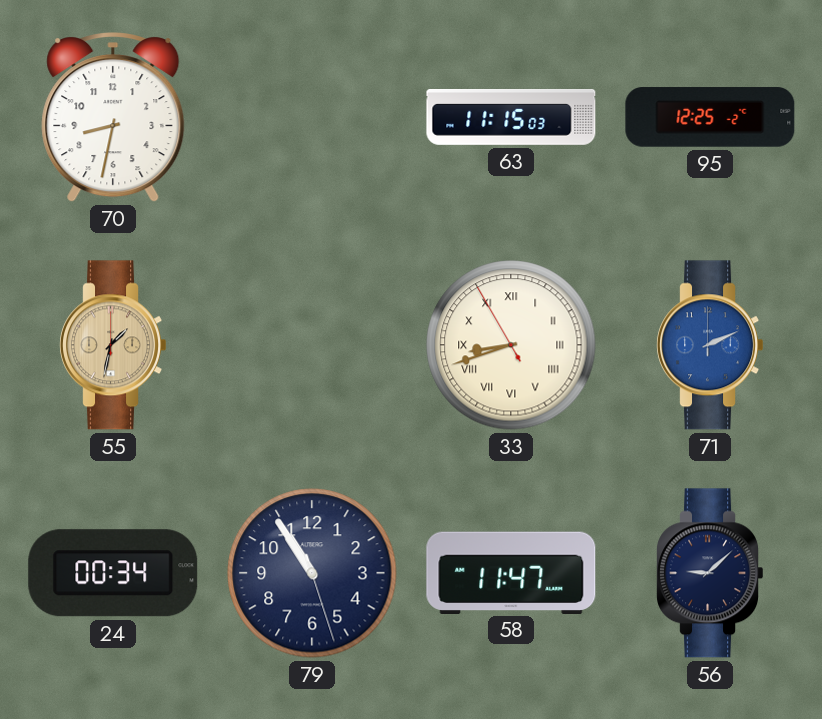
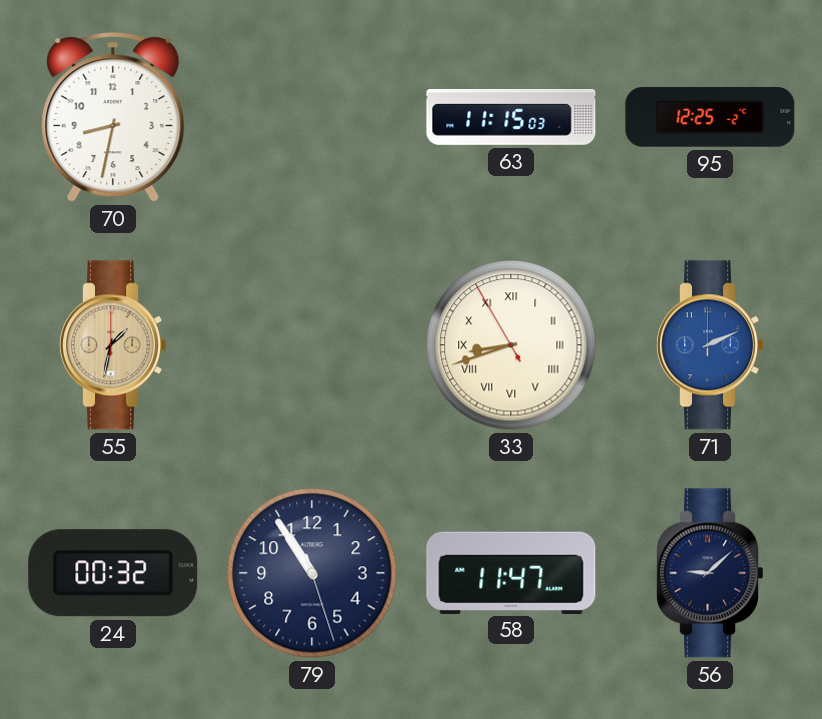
24: 00:34 -> 00:32
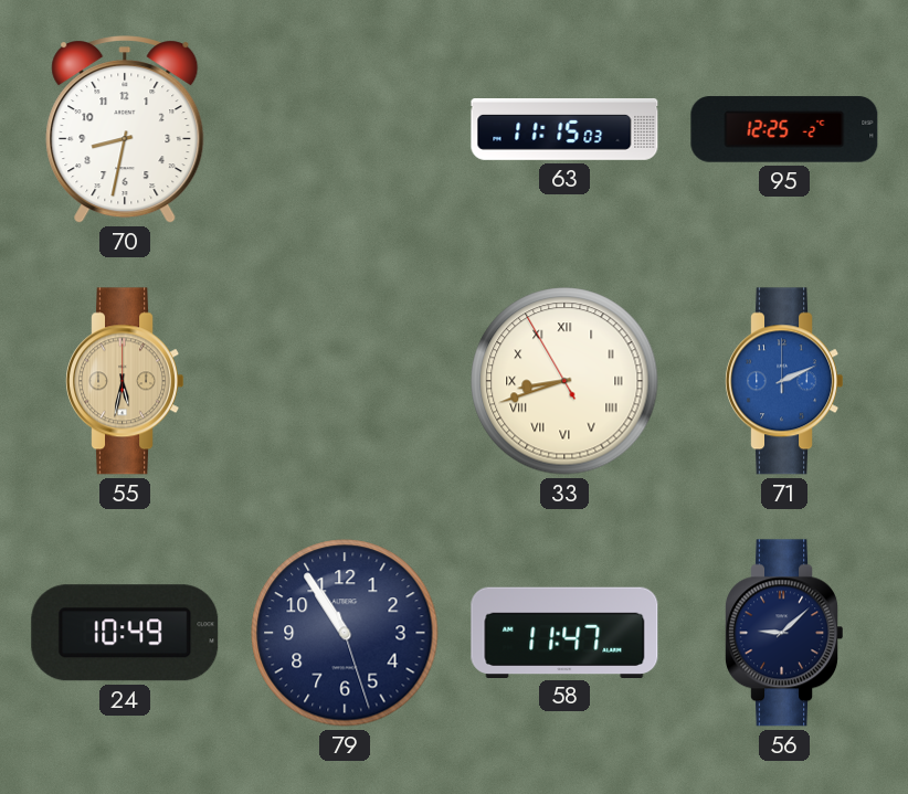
55: 1:32 -> 5:32
24: 00:32 -> 10:49
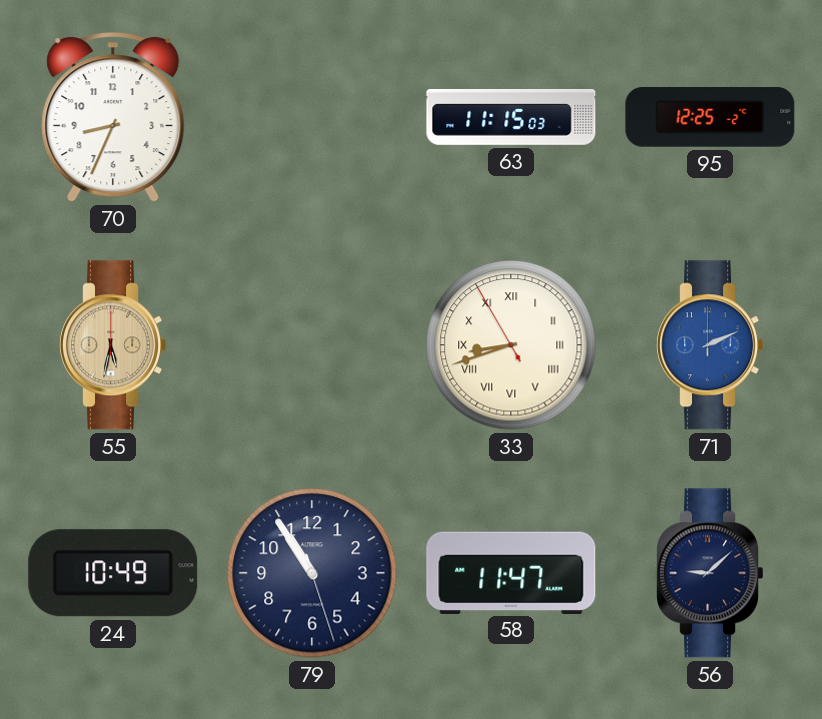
70: 8:32 -> 8:34
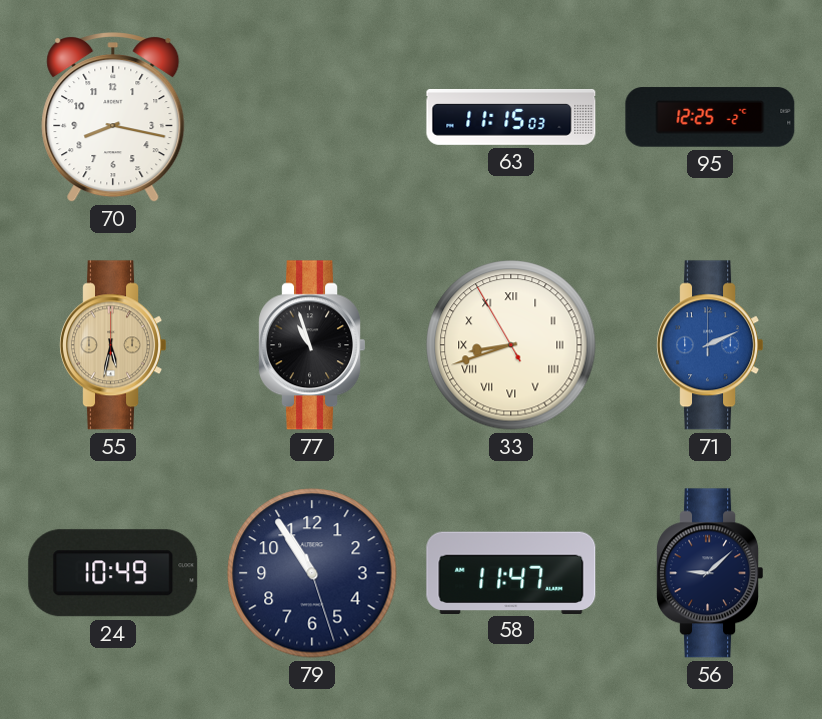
70: 8:34 -> 8:17
77: none -> 10:57
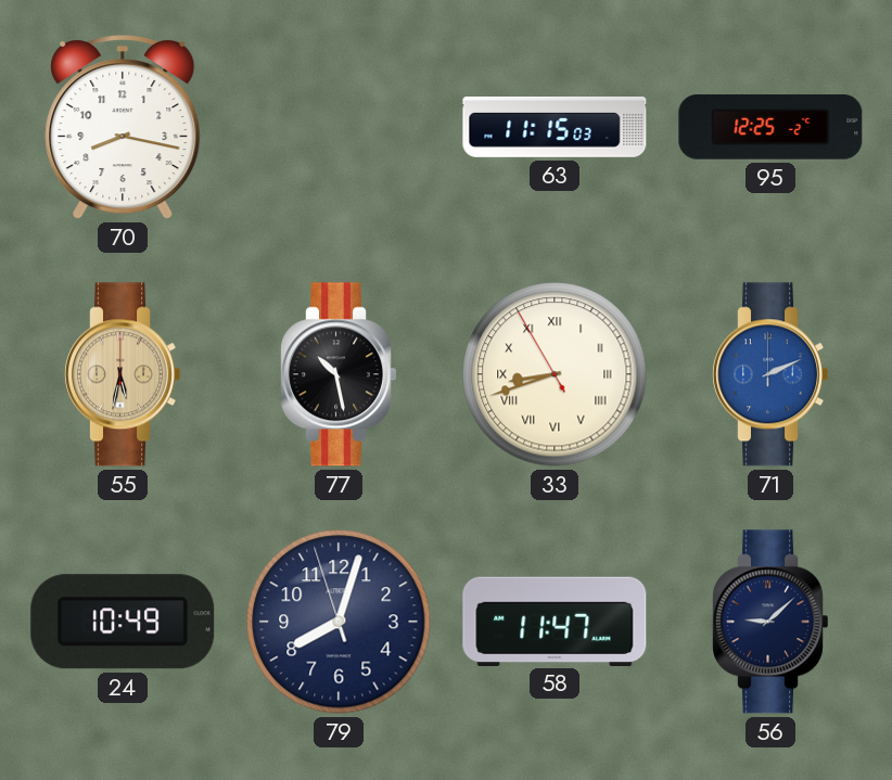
77: 10:57 -> 10:28
79: 10:54 -> 8:02
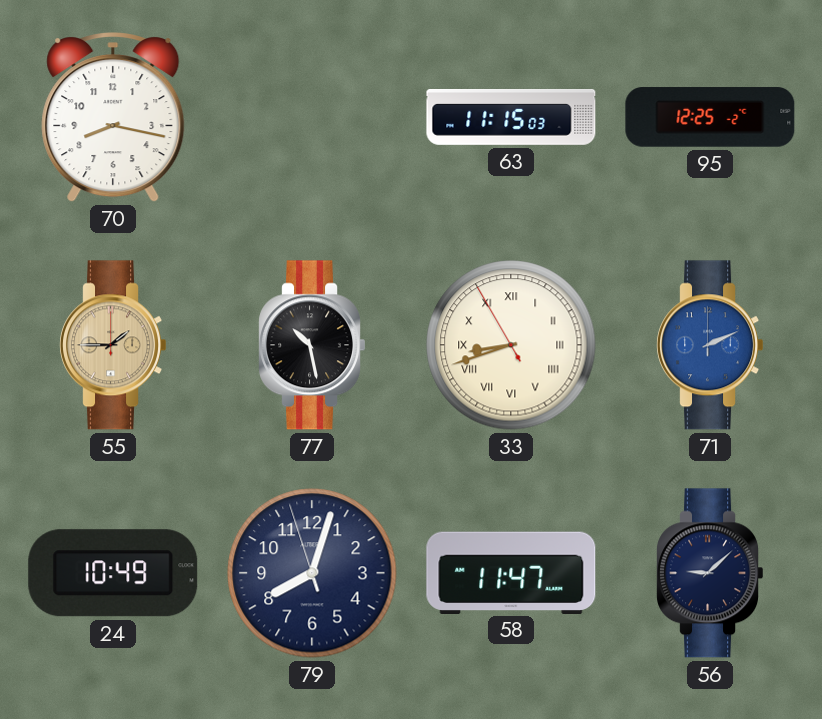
55: 5:32 -> 1:45
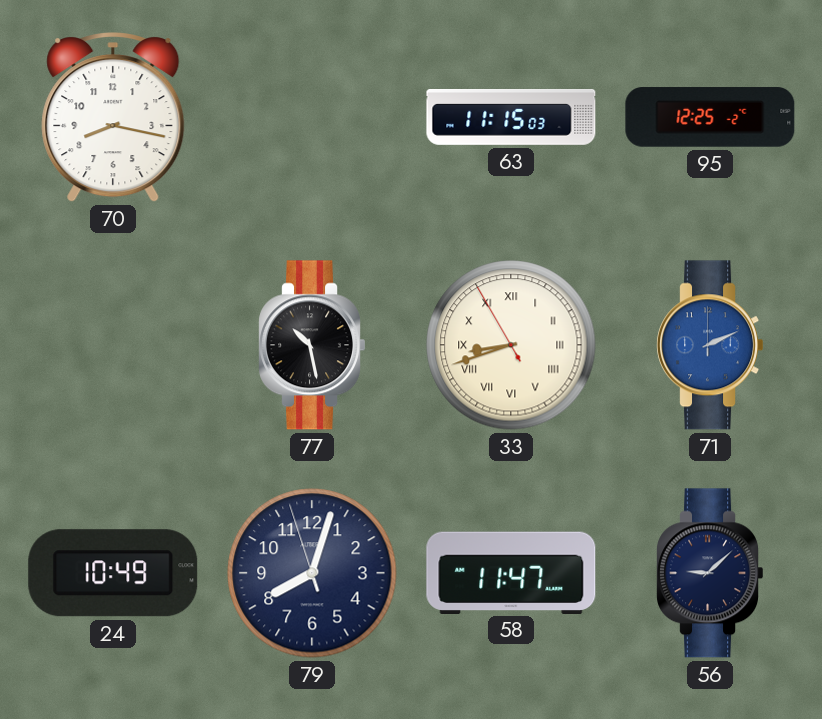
55: 1:45 -> none
